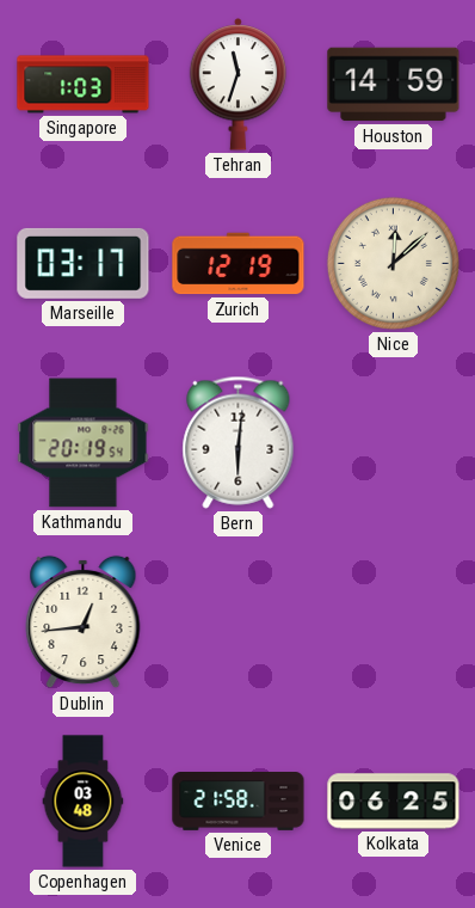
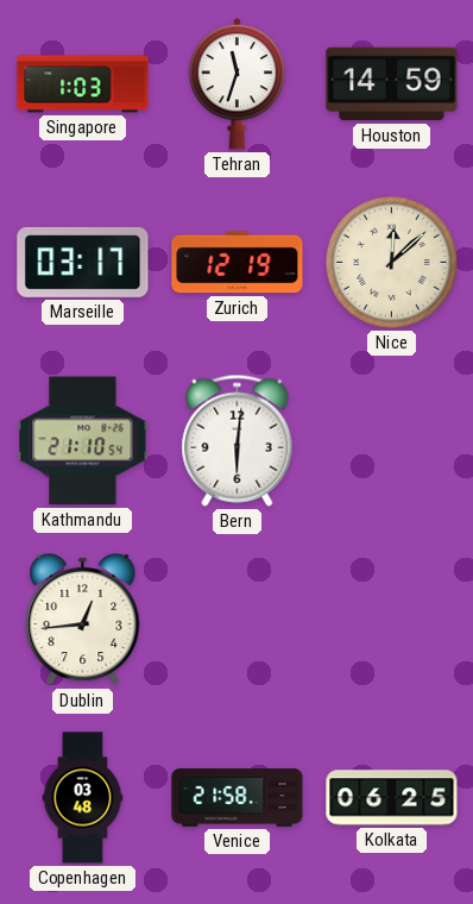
Kathmandu: 20:19 -> 21:10
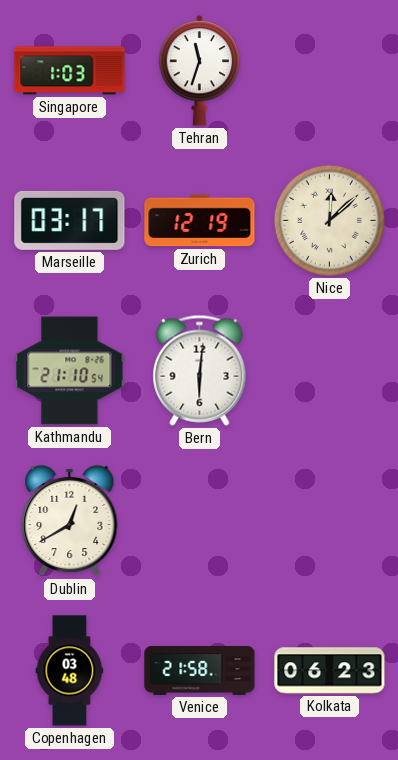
Houston: 14:59 -> none
Dublin: 12:44 -> 12:40
Kolkata: 06:25 -> 06:23
